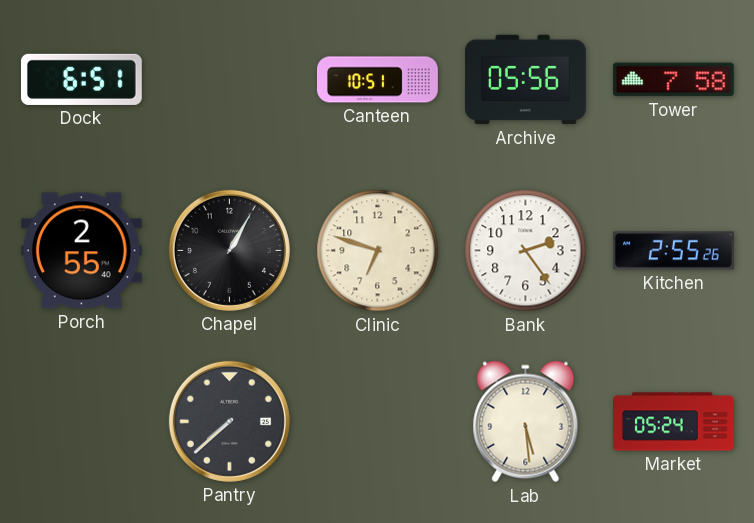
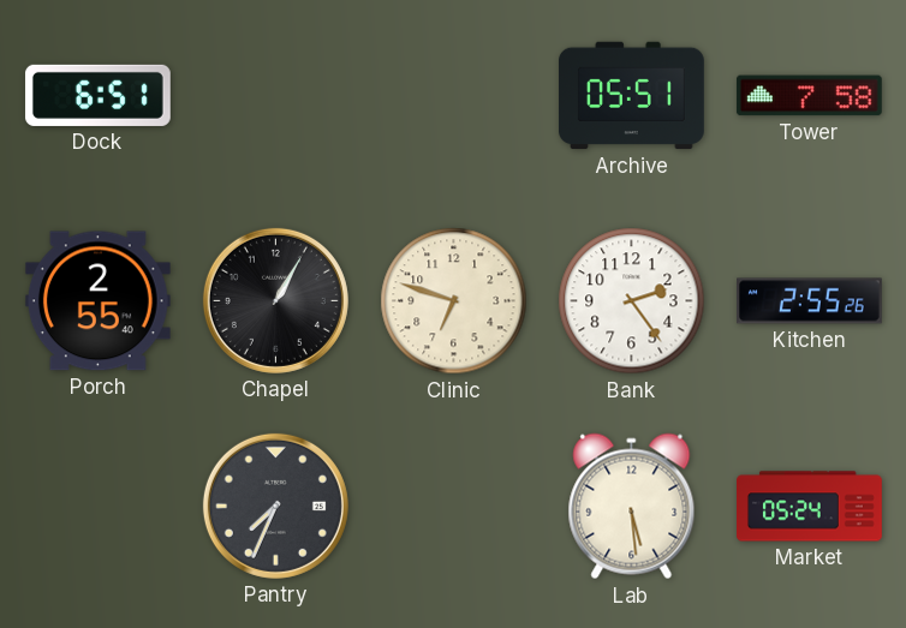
Canteen: 10:51 -> none
Archive: 05:56 -> 05:51
Pantry: 7:38 -> 7:34
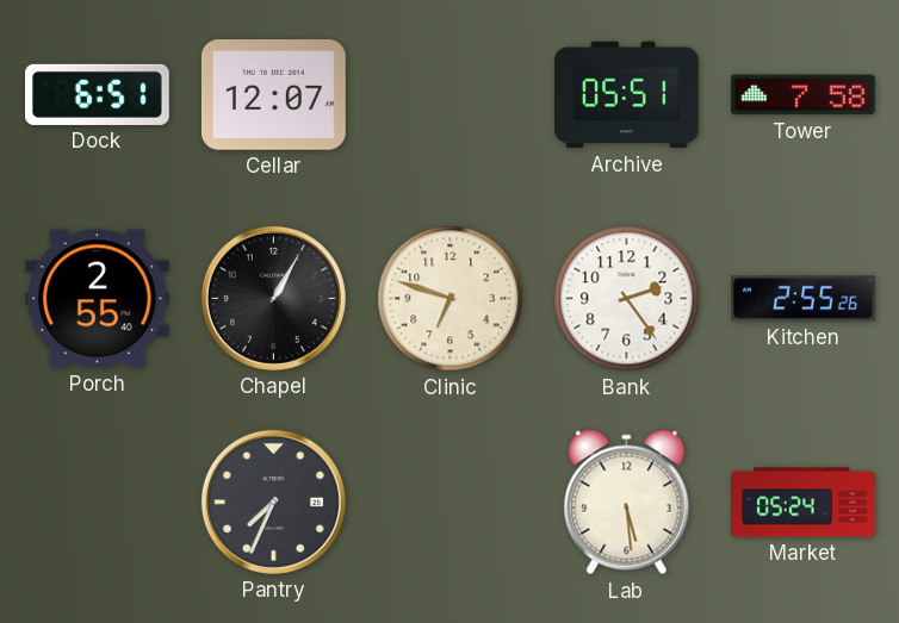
Cellar: none -> 12:07
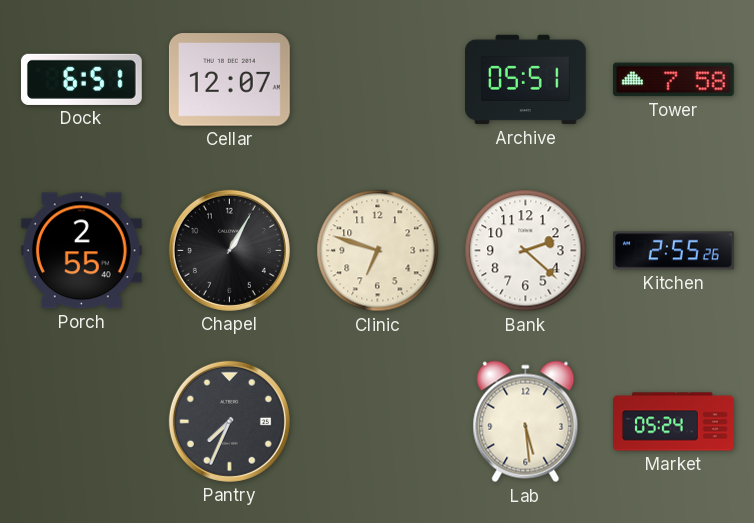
Bank: 2:24 -> 2:22
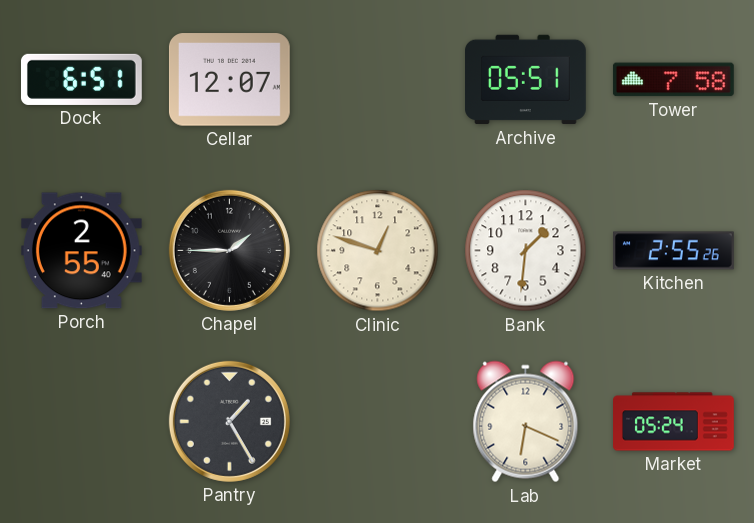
Chapel: 1:05 -> 1:45
Clinic: 6:48 -> 12:48
Bank: 2:22 -> 1:31
Pantry: 7:34 -> 1:25
Lab: 5:29 -> 6:19
